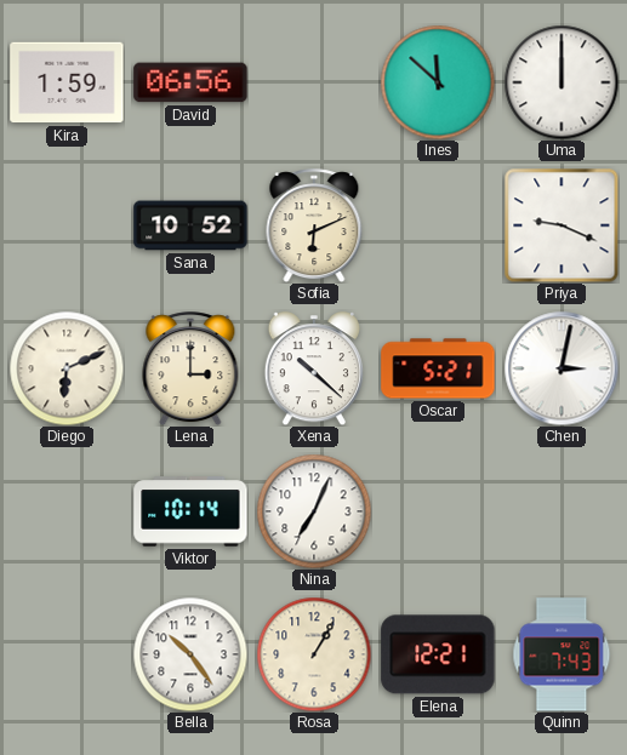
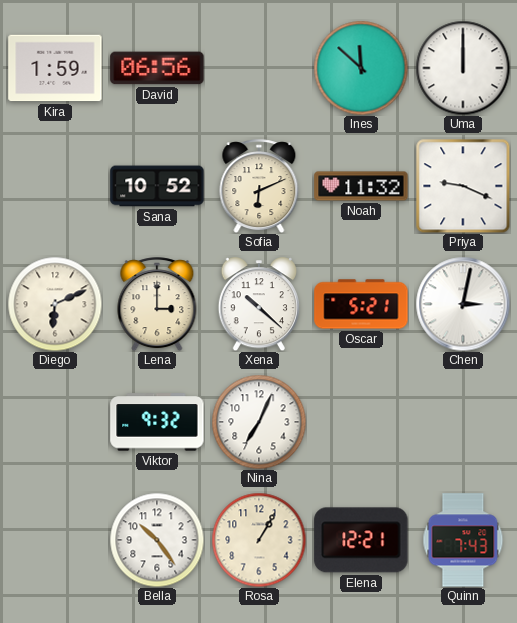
Noah: none -> 11:32
Viktor: 10:14 -> 9:32
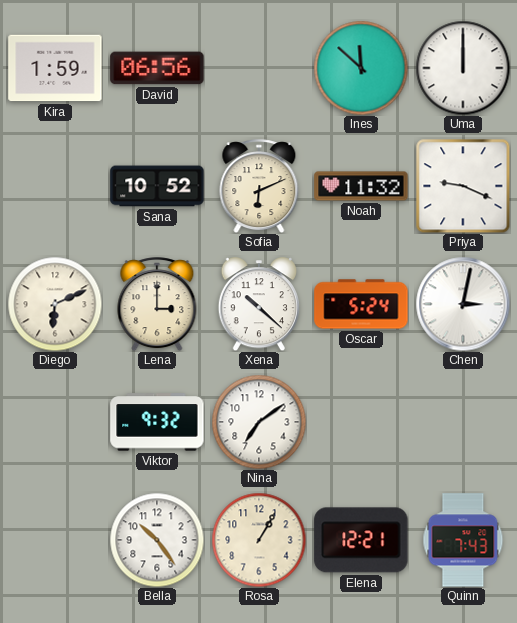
Oscar: 5:21 -> 5:24
Nina: 7:04 -> 7:09
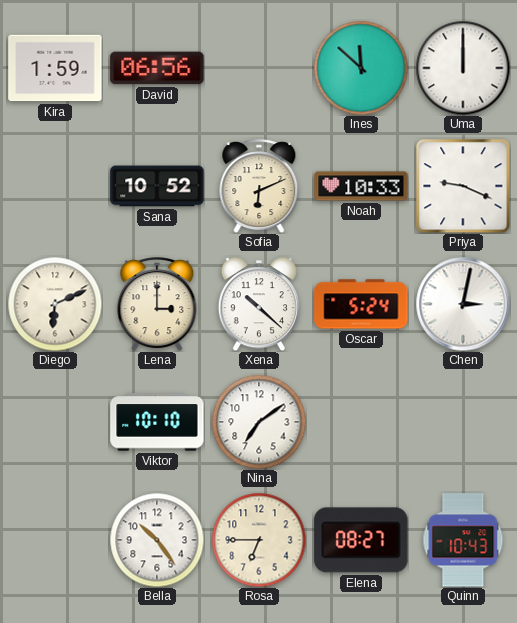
Noah: 11:32 -> 10:33
Viktor: 9:32 -> 10:10
Rosa: 1:05 -> 6:45
Elena: 12:21 -> 08:27
Quinn: 7:43 -> 10:43
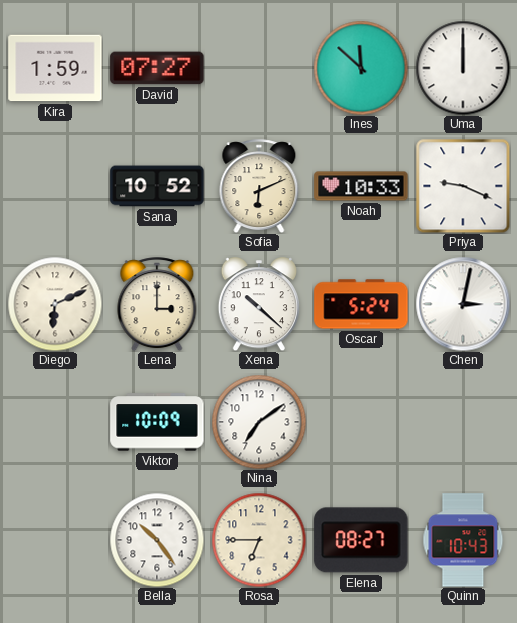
David: 06:56 -> 07:27
Viktor: 10:10 -> 10:09
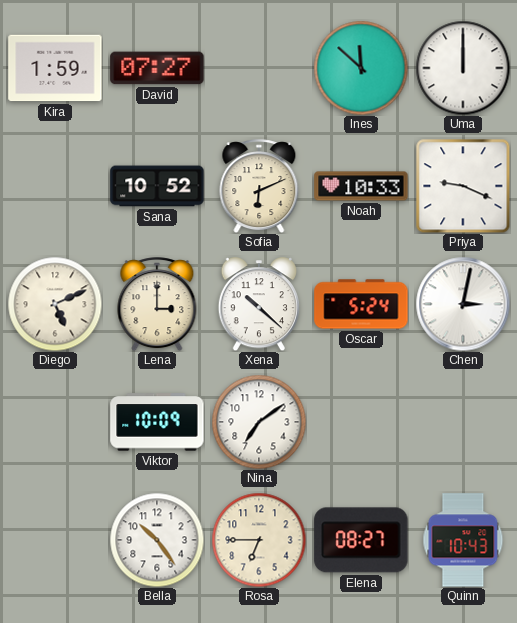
Diego: 6:11 -> 5:11
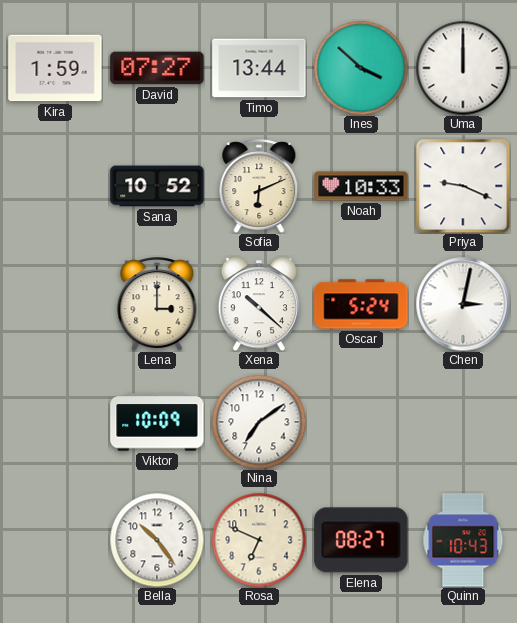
Timo: none -> 13:44
Ines: 11:52 -> 3:52
Diego: 5:11 -> none
Rosa: 6:45 -> 6:49
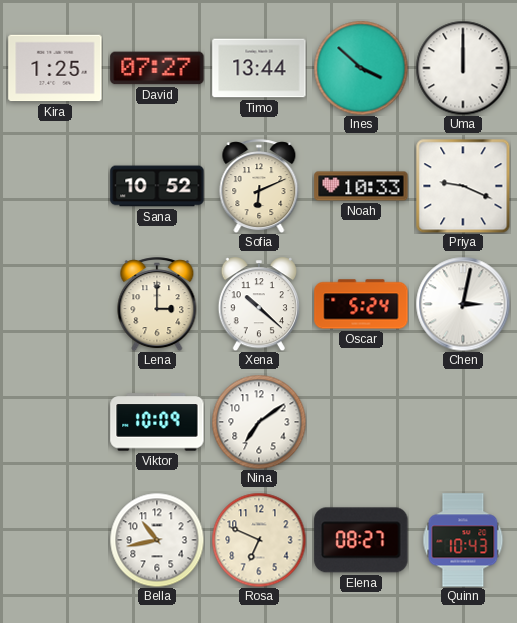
Kira: 1:59 -> 1:25
Bella: 10:24 -> 10:43
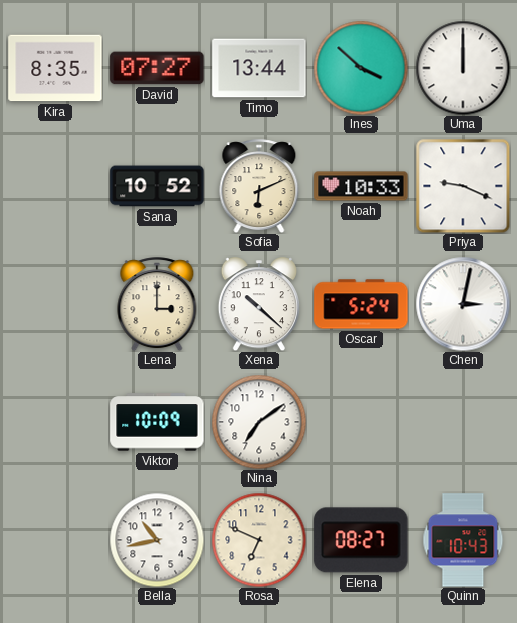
Kira: 1:25 -> 8:35
